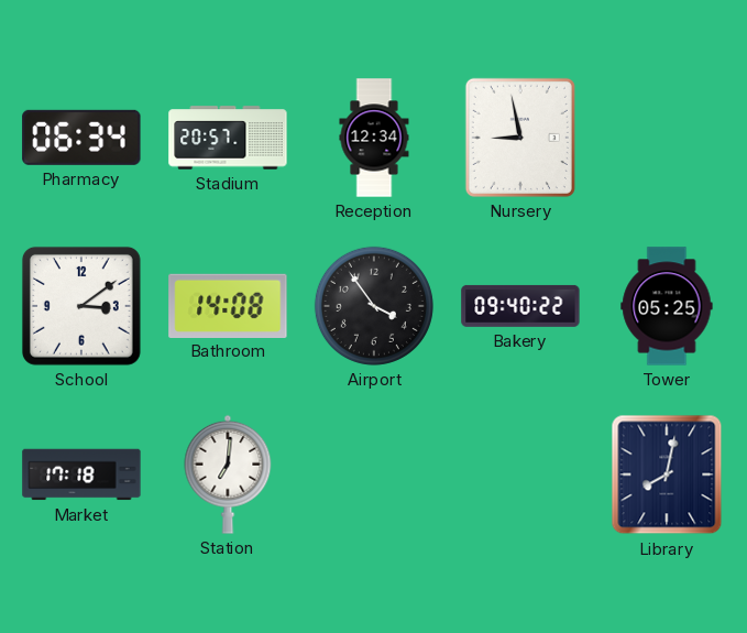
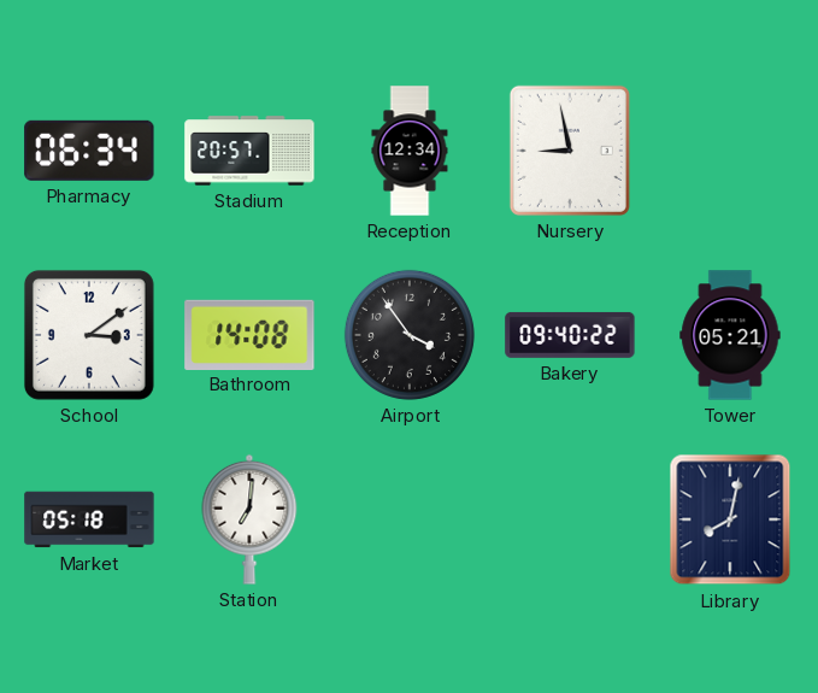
Tower: 05:25 -> 05:21
Market: 17:18 -> 05:18
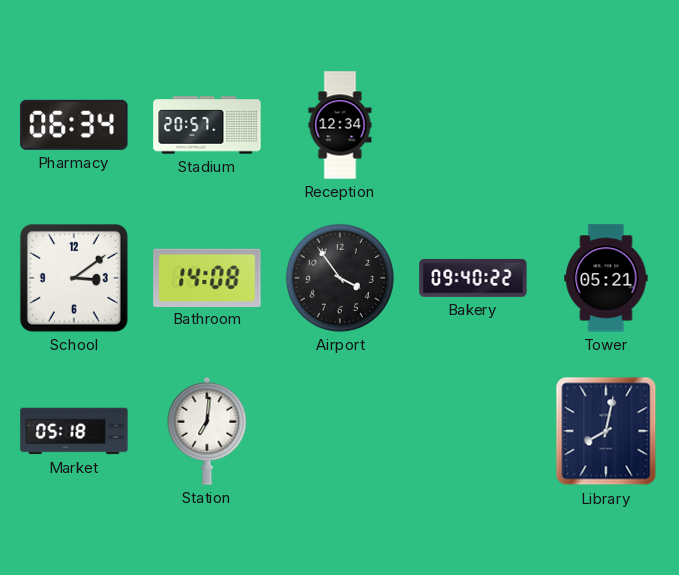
Nursery: 8:58 -> none
